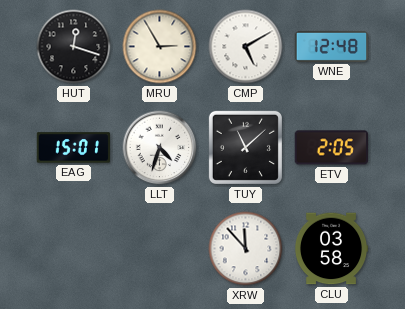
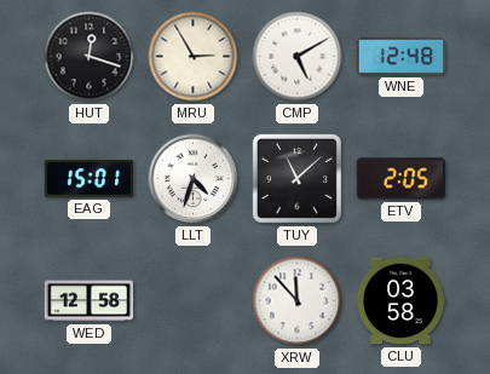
WED: none -> 12:58
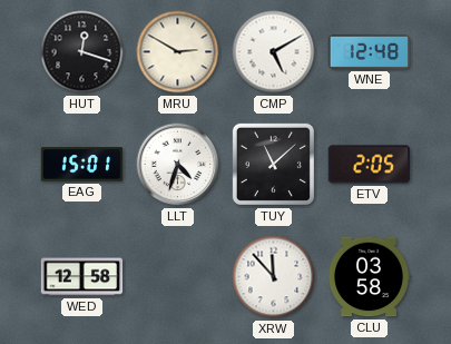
MRU: 2:55 -> 2:50
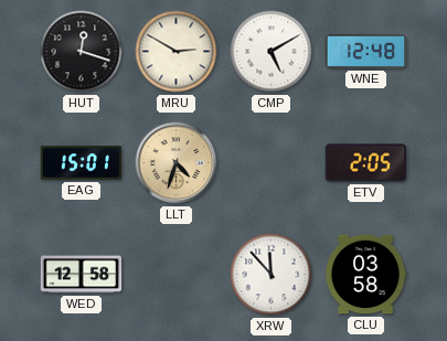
LLT dial: white -> champagne
TUY: 11:08 -> none
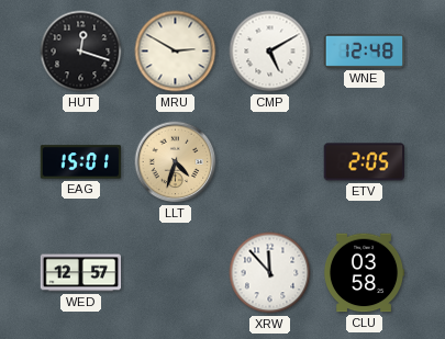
WED: 12:58 -> 12:57
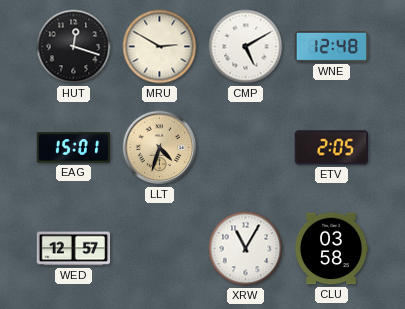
XRW: 11:53 -> 11:05
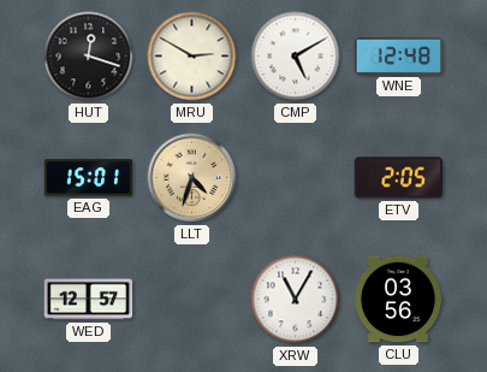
CLU: 03:58 -> 03:56
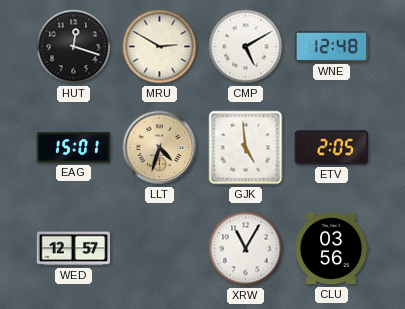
GJK: none -> 4:59
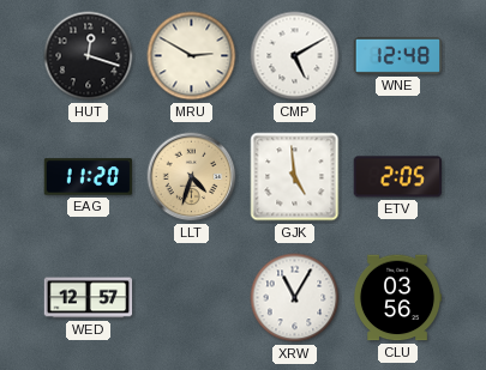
EAG: 15:01 -> 11:20
